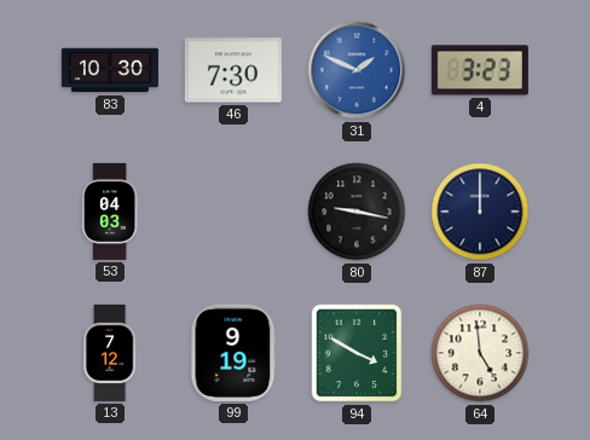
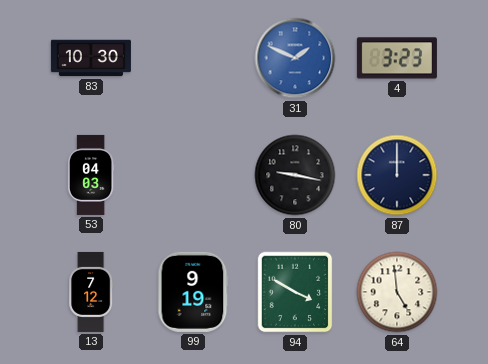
46: 7:30 -> none
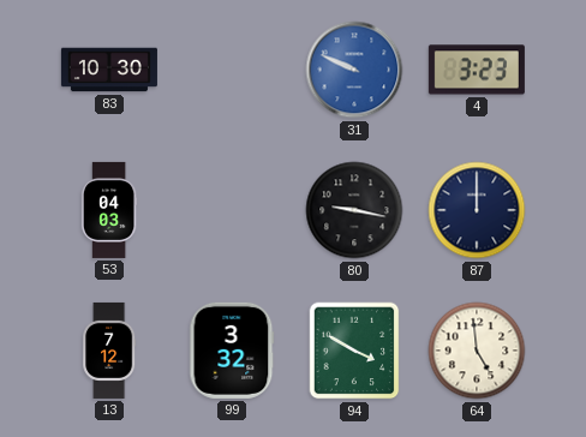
31: 1:49 -> 9:49
99: 9:19 -> 3:32
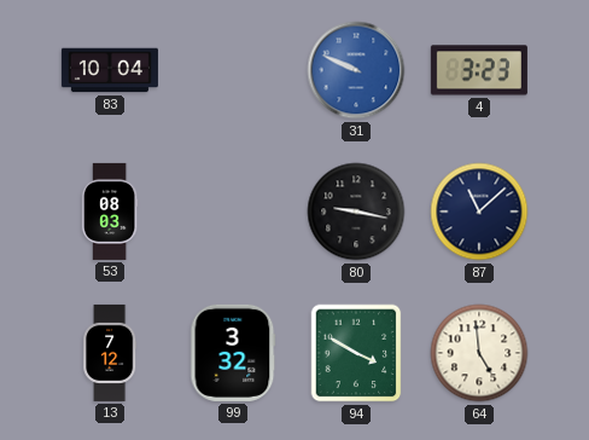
83: 10:30 -> 10:04
53: 04:03 -> 08:03
87: 12:00 -> 11:08
